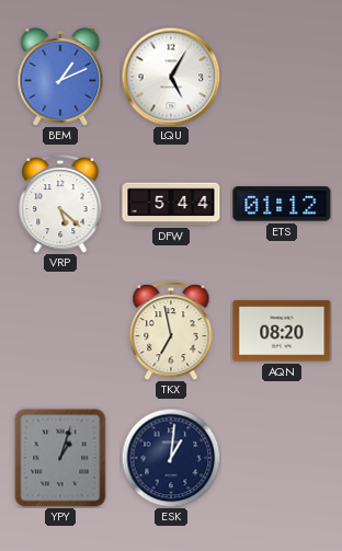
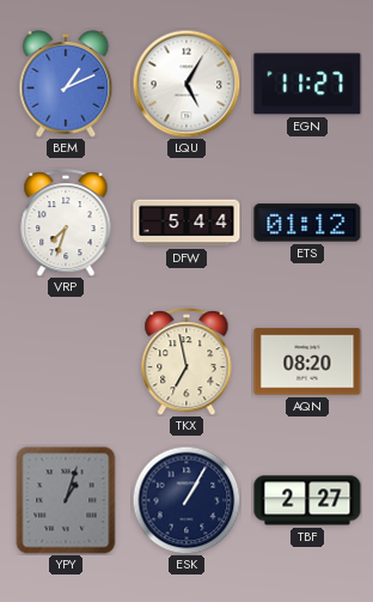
EGN: none -> 11:27
VRP: 5:22 -> 7:33
ESK: 1:01 -> 1:05
TBF: none -> 2:27
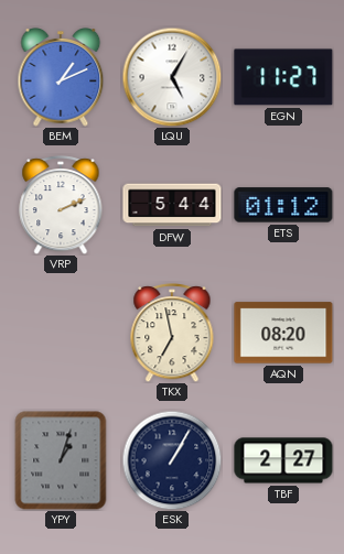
VRP: 7:33 -> 2:11
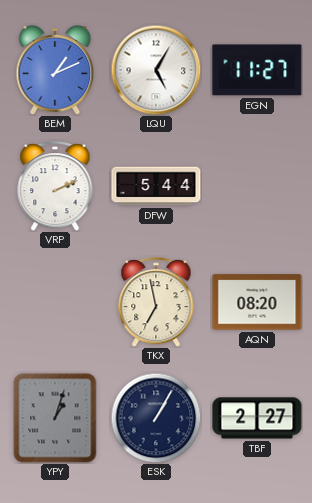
ETS: 01:12 -> none
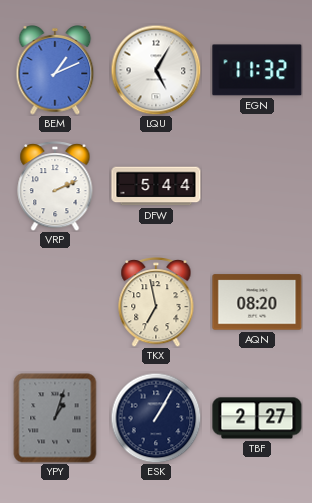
EGN: 11:27 -> 11:32
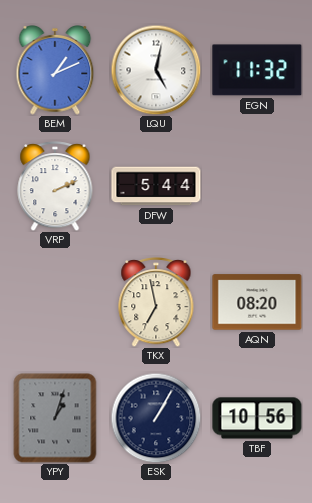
LQU: 5:05 -> 5:02
TBF: 2:27 -> 10:56
